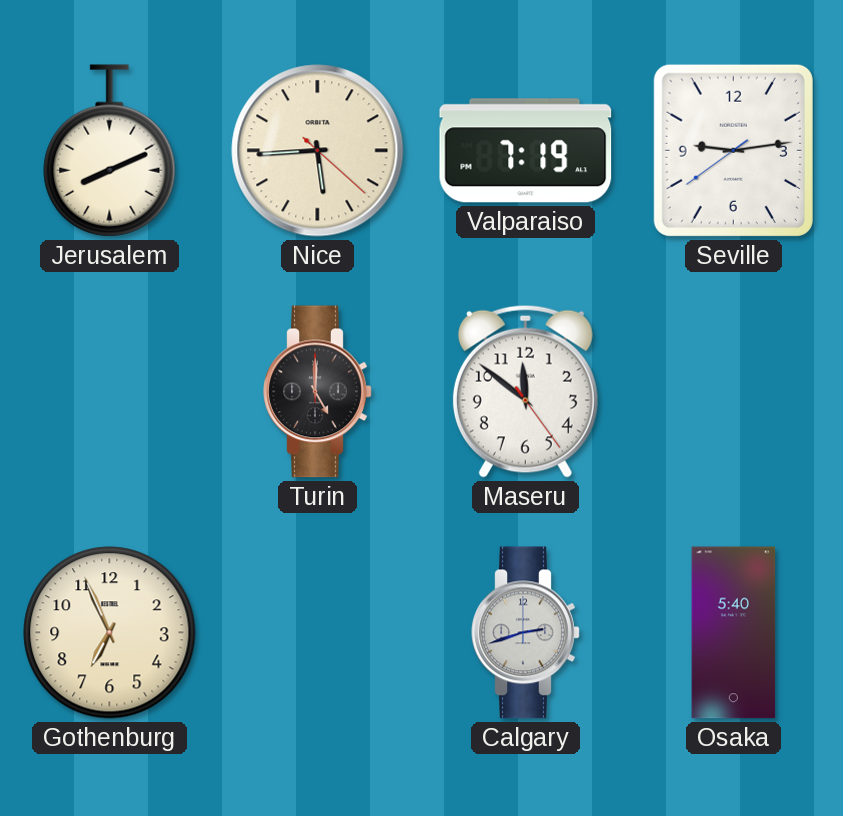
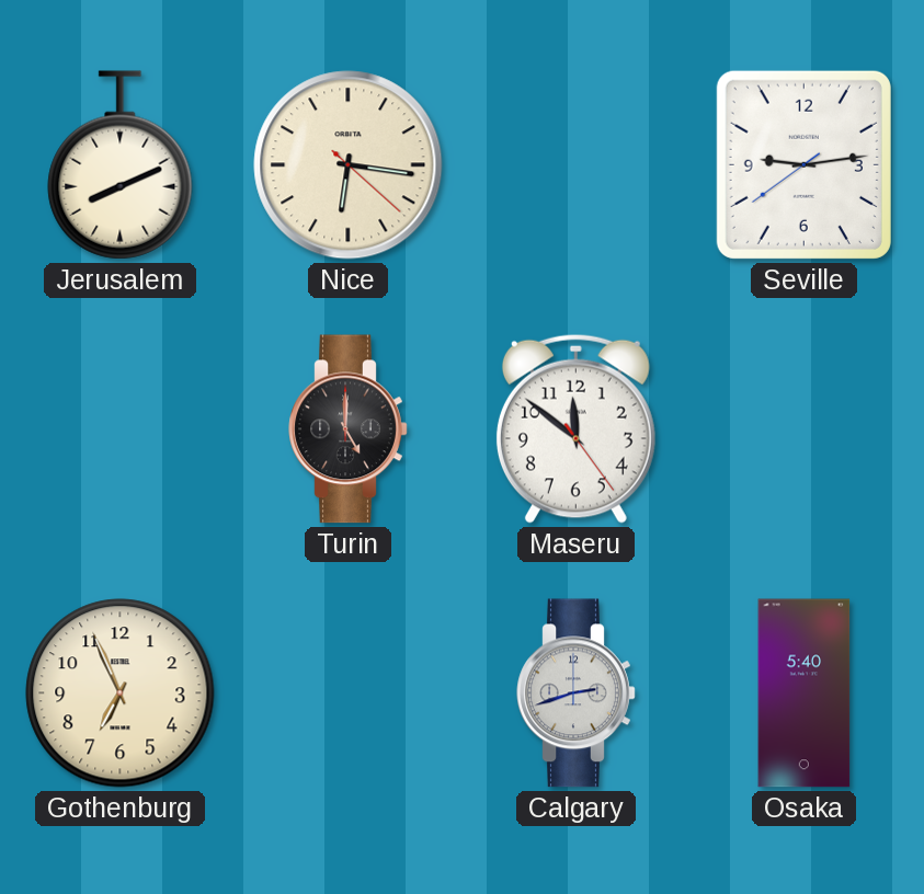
Nice: 5:44 -> 6:16
Valparaiso: 7:19 -> none
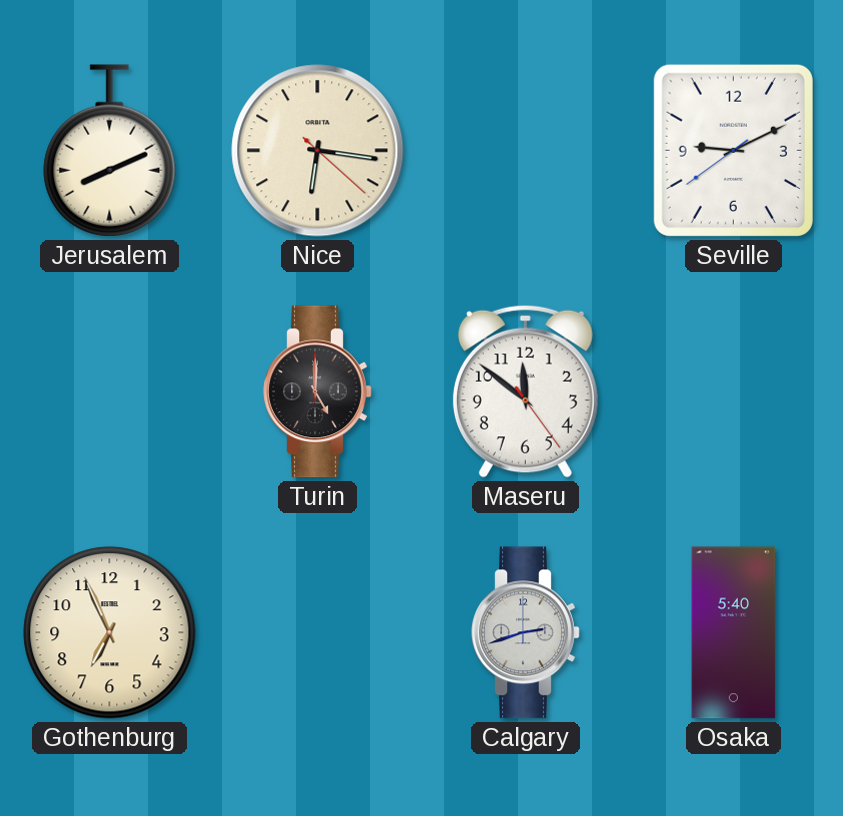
Seville: 9:13 -> 9:10
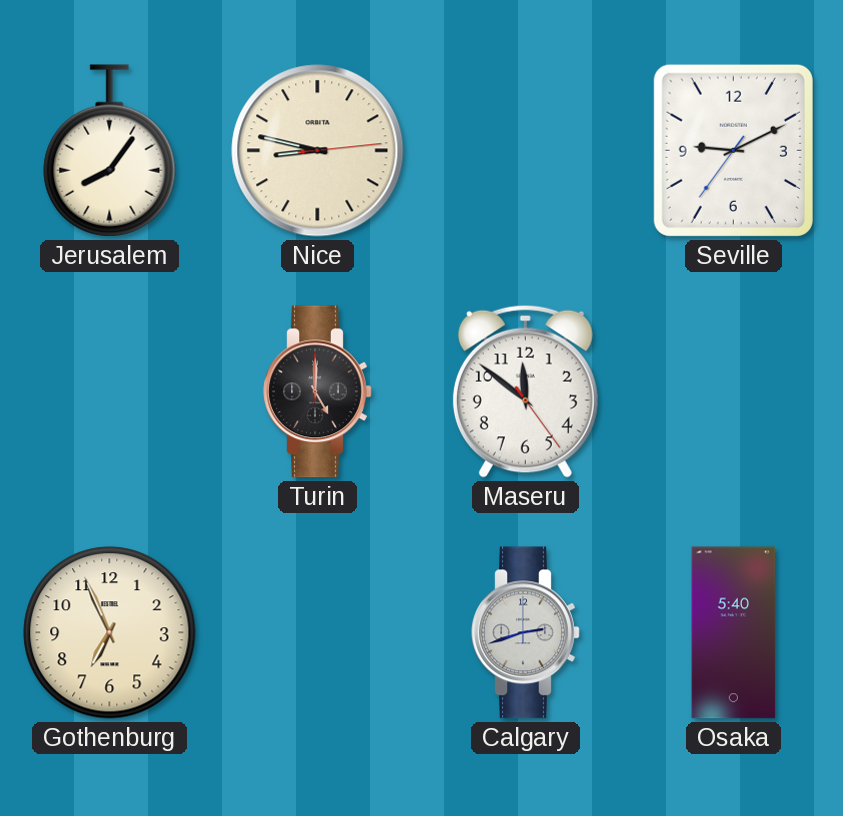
Jerusalem: 8:11 -> 8:06
Nice: 6:16 -> 8:47
Seville: 9:10:39 -> 9:10:36
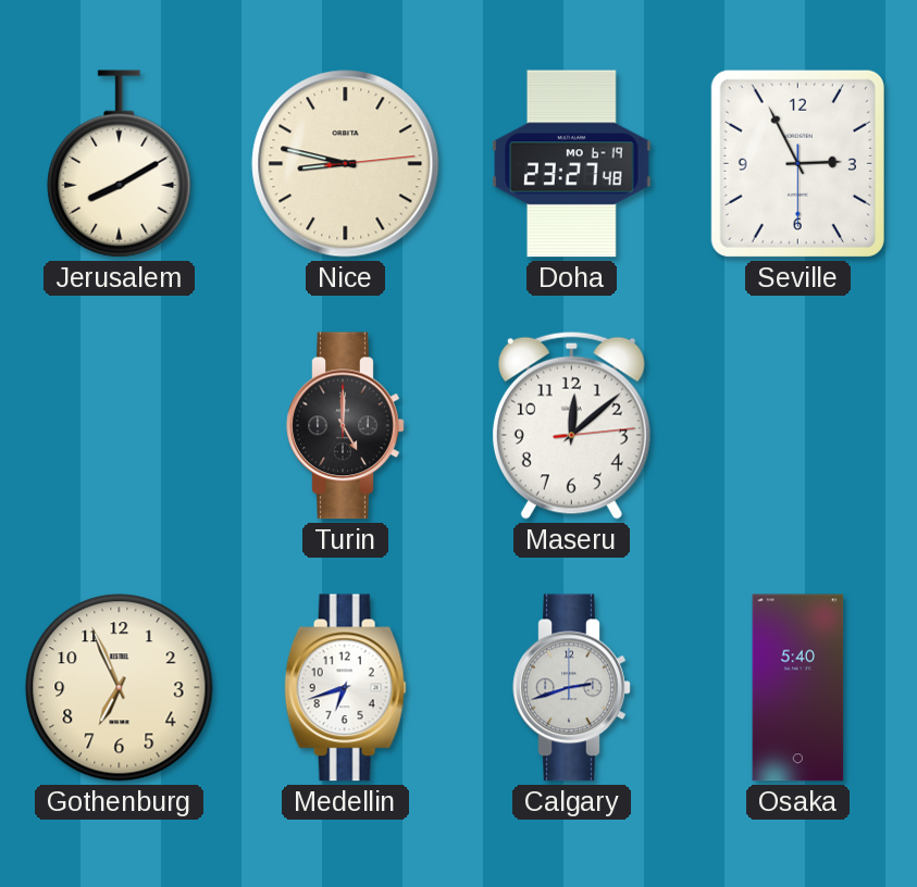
Jerusalem: 8:06 -> 8:10
Doha: none -> 23:27
Seville: 9:10 -> 2:55
Maseru: 11:51 -> 12:08
Medellin: none -> 6:42
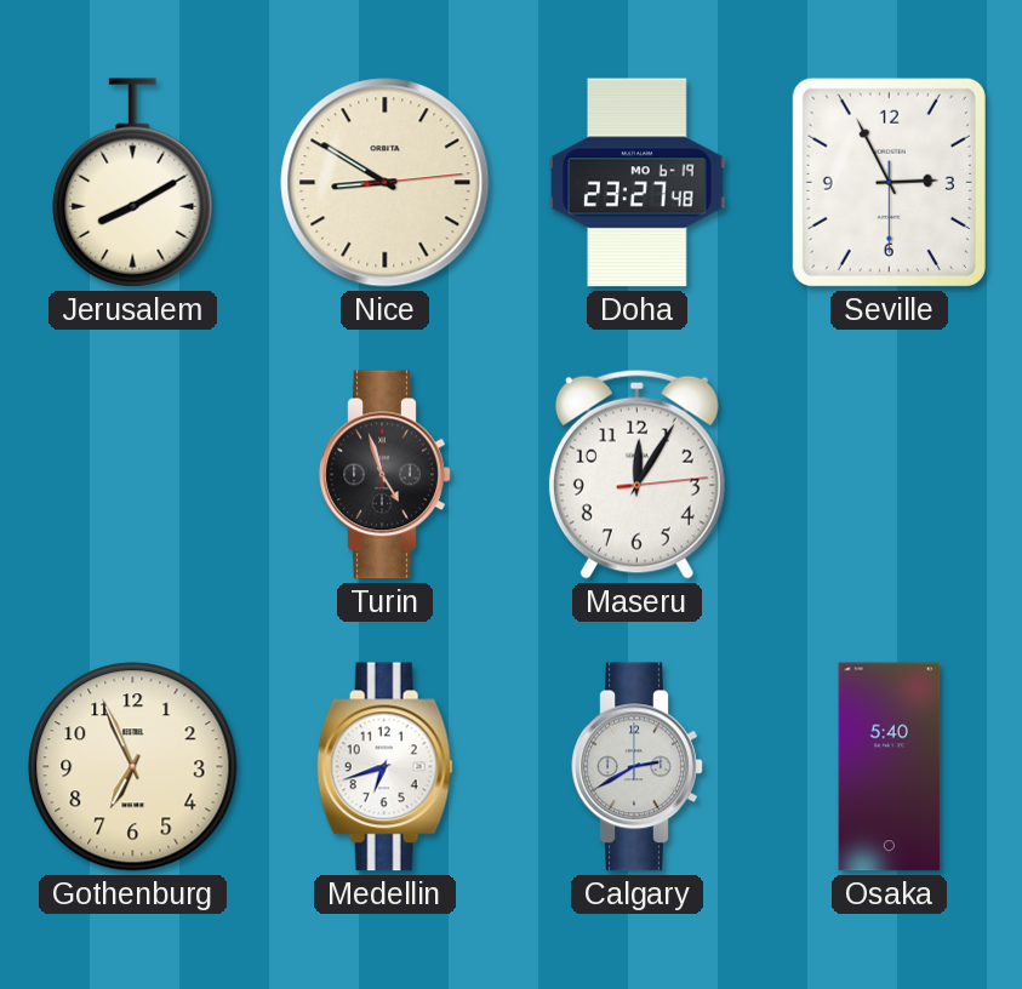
Nice: 8:47 -> 8:50
Turin: 5:00 -> 4:57
Maseru: 12:08 -> 12:05
Calgary: 2:42 -> 2:40
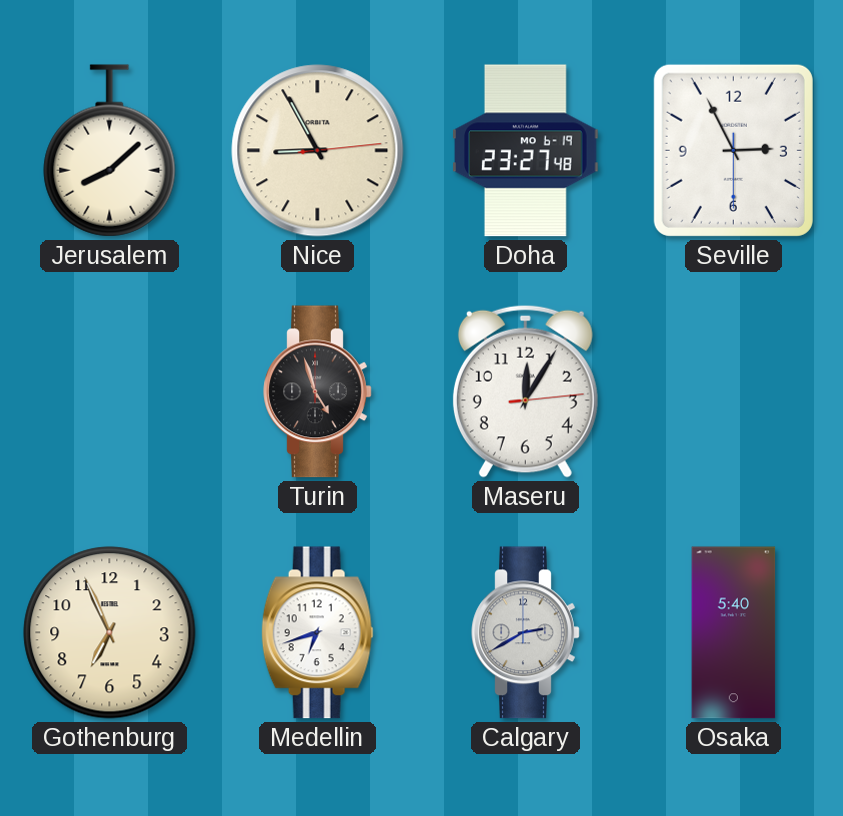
Jerusalem: 8:10 -> 8:08
Nice: 8:50 -> 8:55
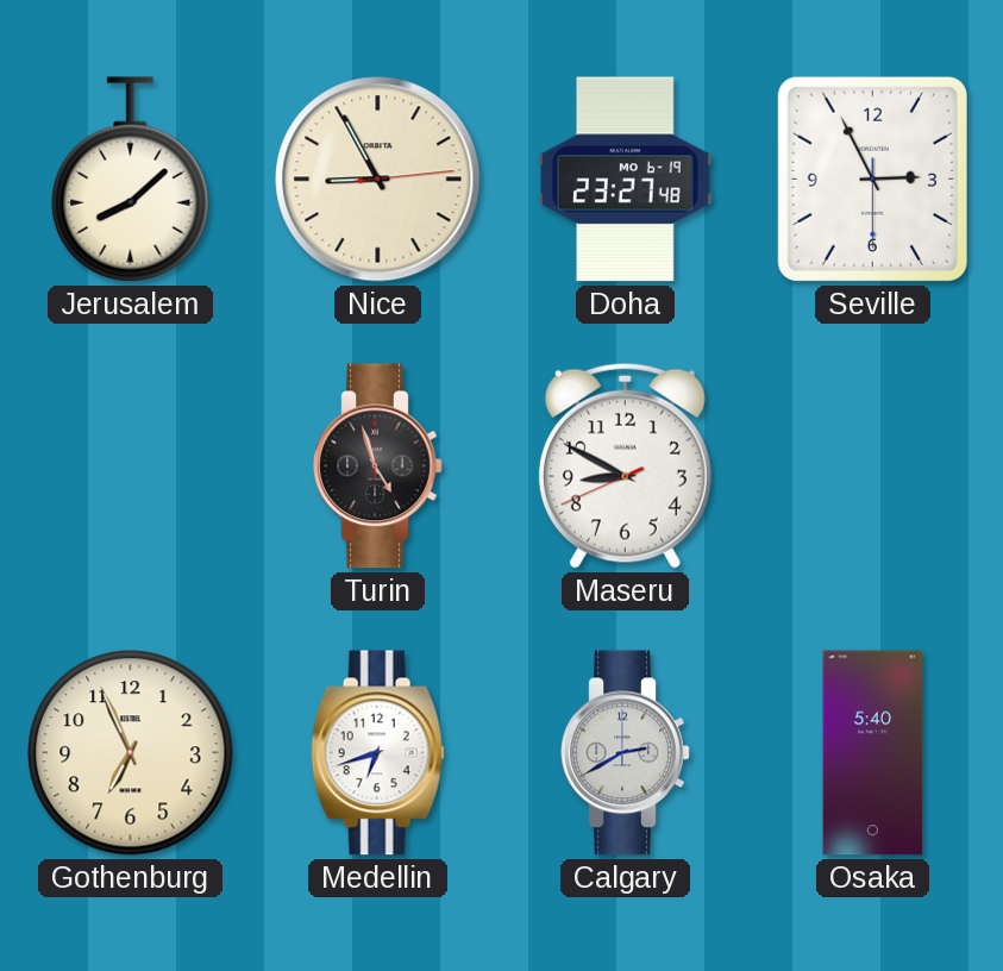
Maseru: 12:05 -> 8:49
